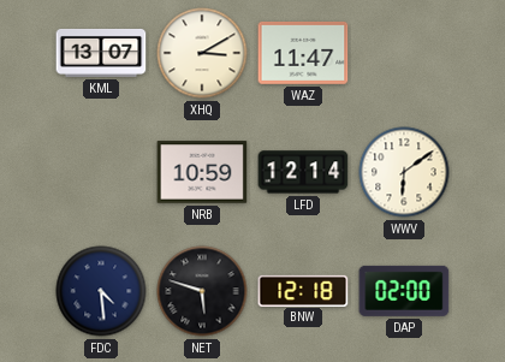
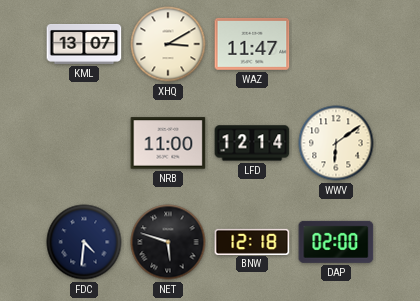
NRB: 10:59 -> 11:00
FDC: 4:29 -> 4:31
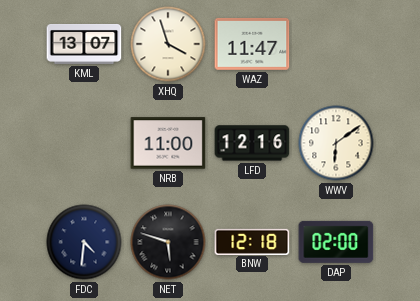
XHQ: 3:10 -> 3:57
LFD: 12:14 -> 12:16
